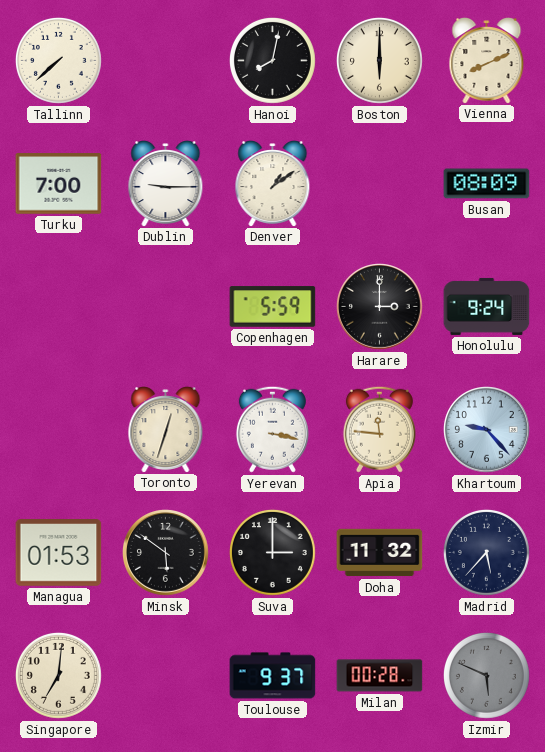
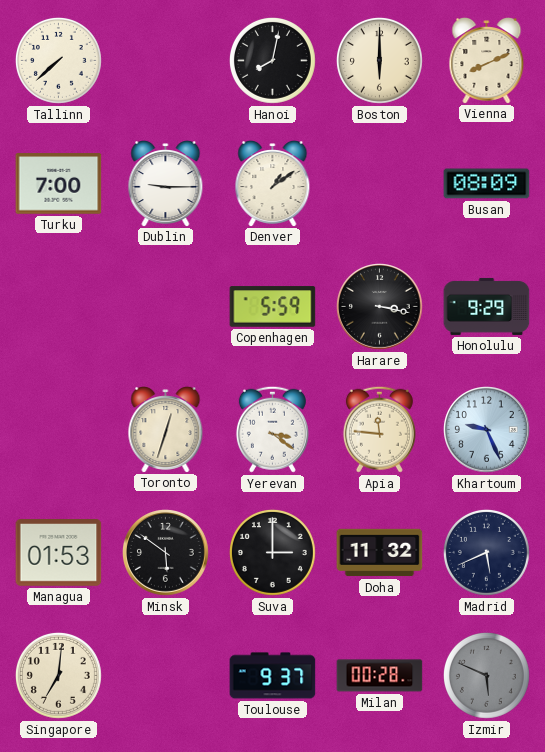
Harare: 3:00 -> 3:17
Honolulu: 9:24 -> 9:29
Yerevan: 3:17 -> 3:21
Khartoum: 9:23 -> 9:26
Madrid: 5:37 -> 5:41
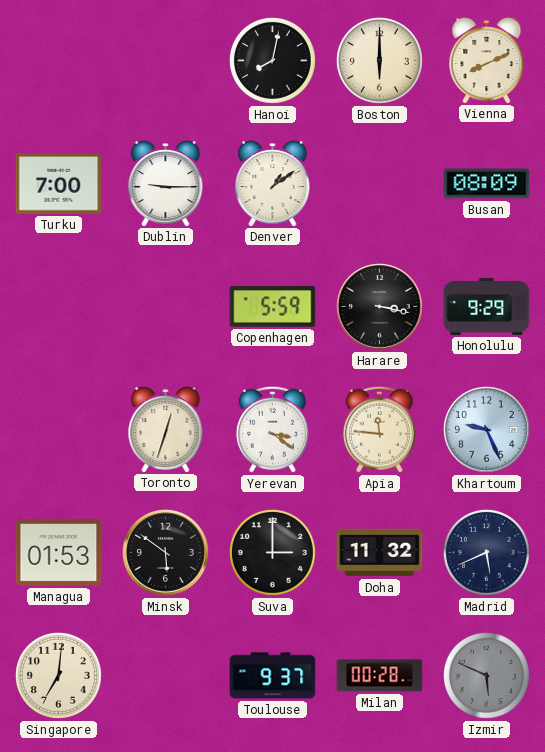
Tallinn: 7:38 -> none
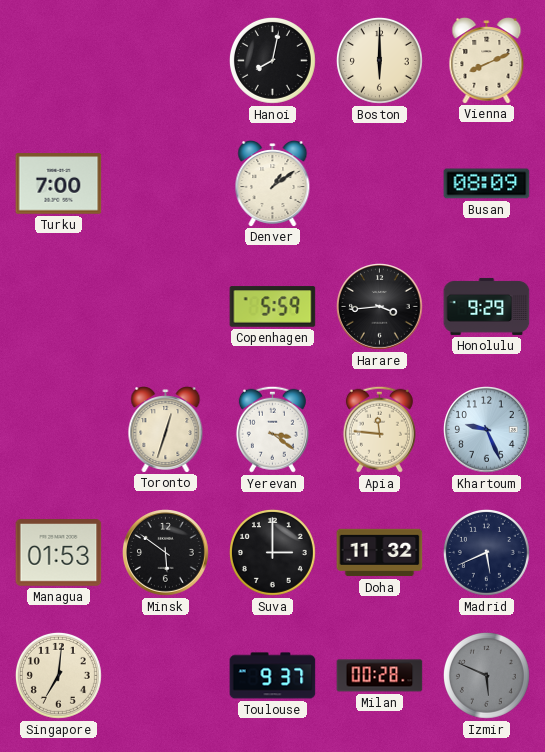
Dublin: 9:15 -> none
Harare: 3:17 -> 3:44
